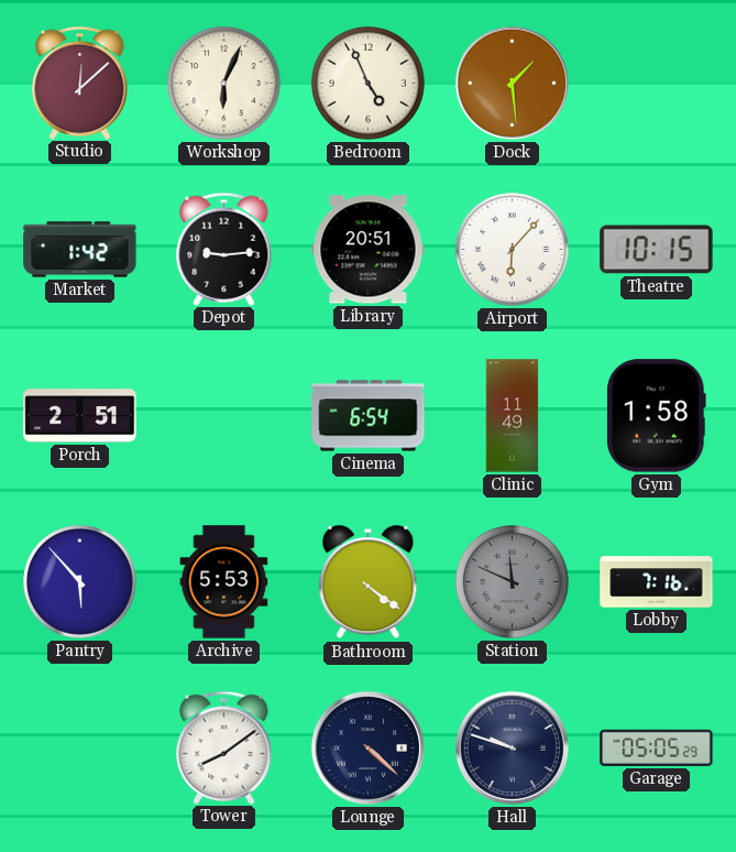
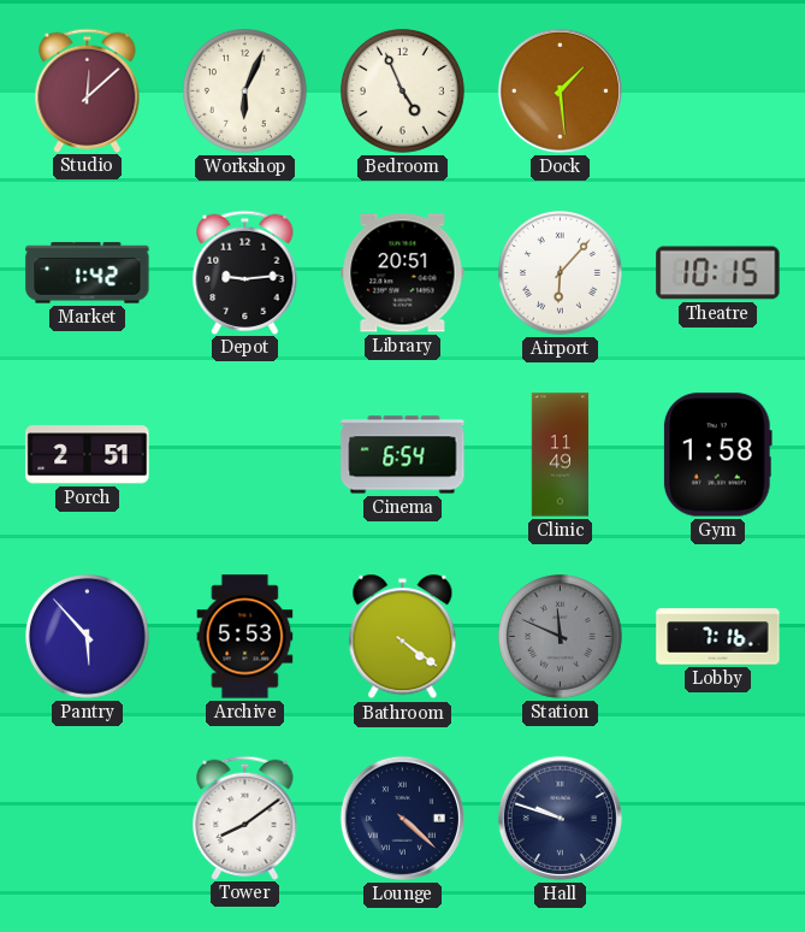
Garage: 05:05 -> none
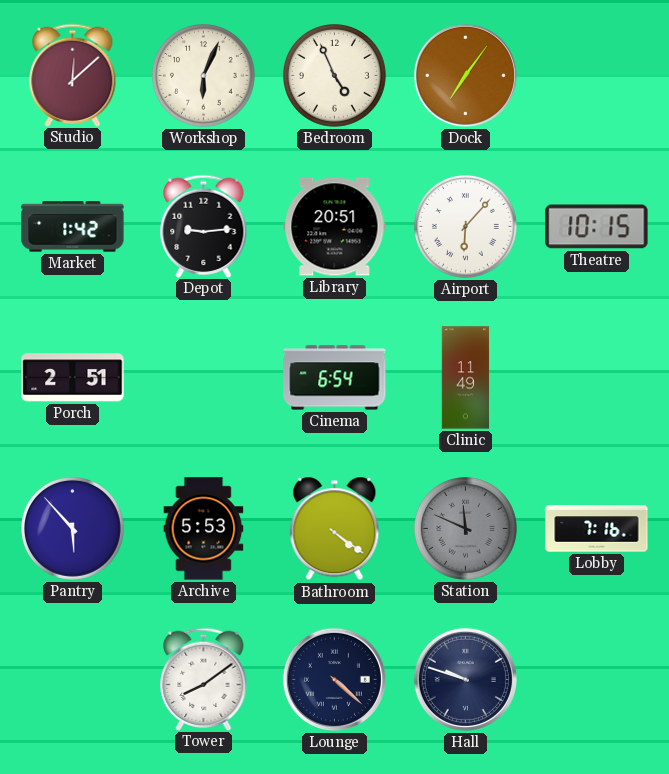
Dock: 1:29 -> 7:06
Gym: 1:58 -> none
